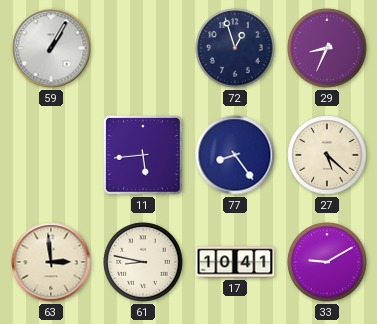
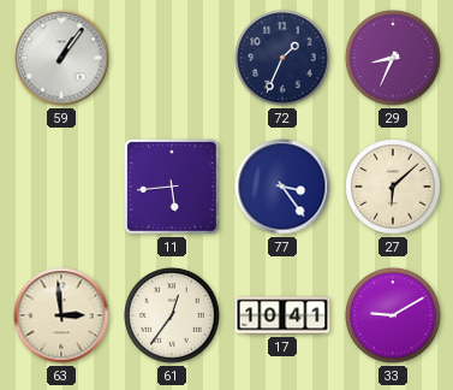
59: 1:05 -> 1:06
72: 12:57 -> 1:34
77: 8:24 -> 3:24
27: 5:22 -> 6:08
61: 8:47 -> 12:36
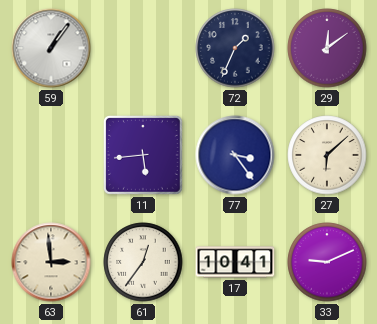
29: 8:34 -> 12:09
33: 9:10 -> 9:11
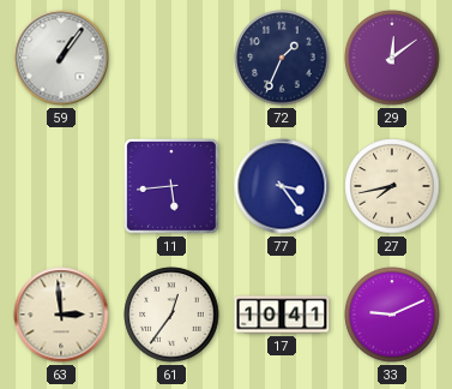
27: 6:08 -> 7:43
